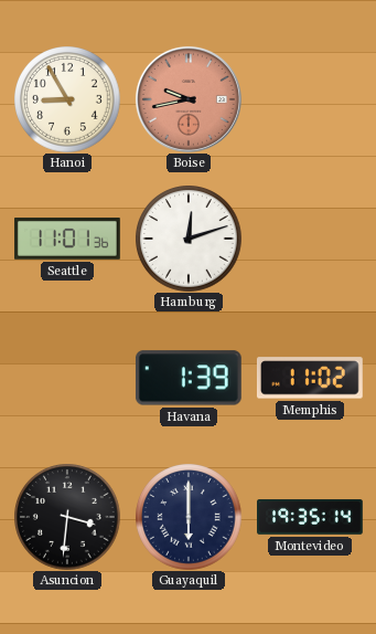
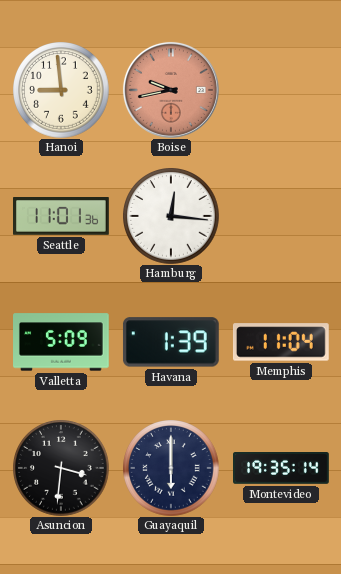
Hanoi: 8:55 -> 8:59
Hamburg: 12:12 -> 12:16
Valletta: none -> 5:09
Memphis: 11:02 -> 11:04
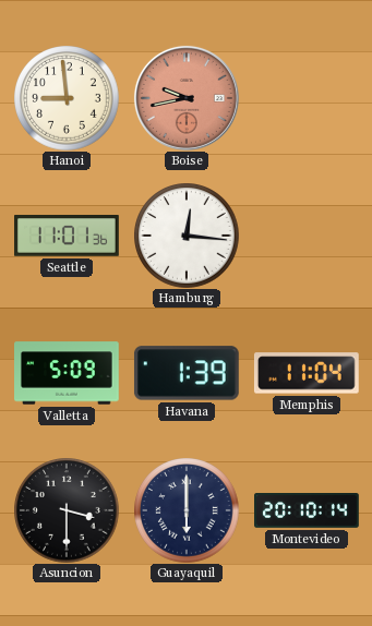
Asuncion: 3:31 -> 3:30
Montevideo: 19:35 -> 20:10
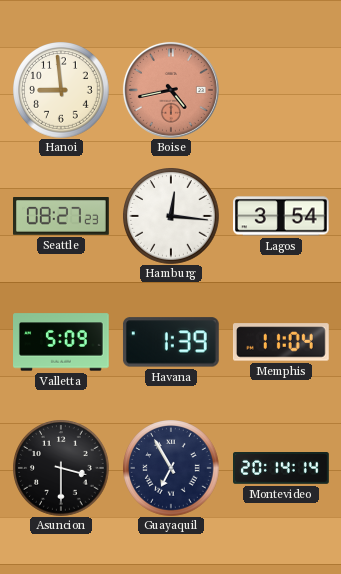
Boise: 9:43 -> 4:43
Seattle: 11:01 -> 08:27
Lagos: none -> 3:54
Guayaquil: 6:00 -> 6:55
Montevideo: 20:10 -> 20:14
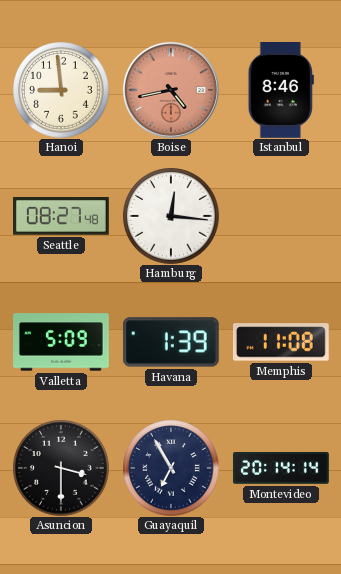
Istanbul: none -> 8:46
Seattle: 08:27:23 -> 08:27:48
Lagos: 3:54 -> none
Memphis: 11:04 -> 11:08
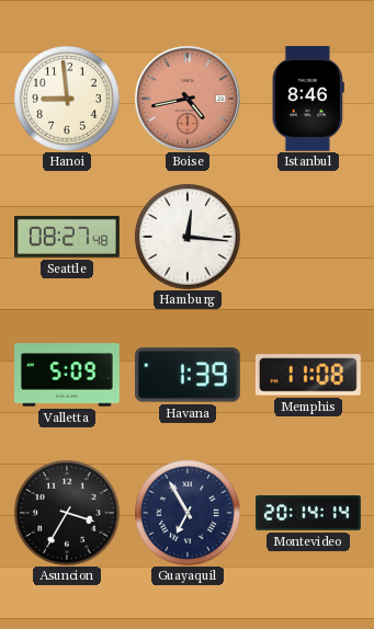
Asuncion: 3:30 -> 3:35
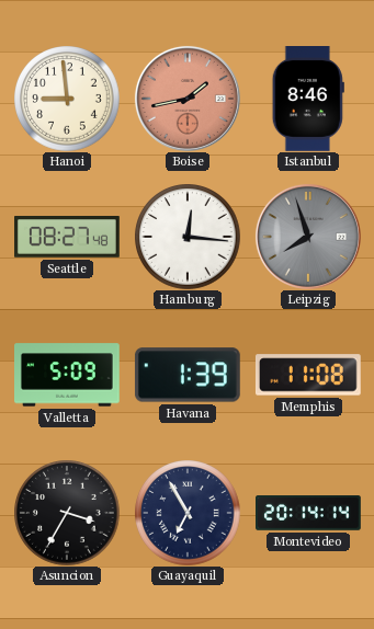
Boise: 4:43 -> 1:43
Leipzig: none -> 7:57
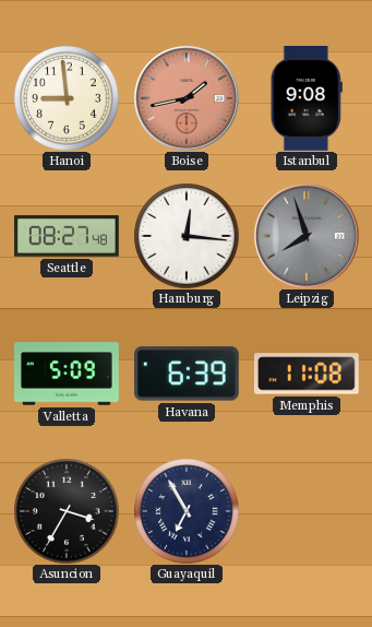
Istanbul: 8:46 -> 9:08
Havana: 1:39 -> 6:39
Montevideo: 20:14 -> none
